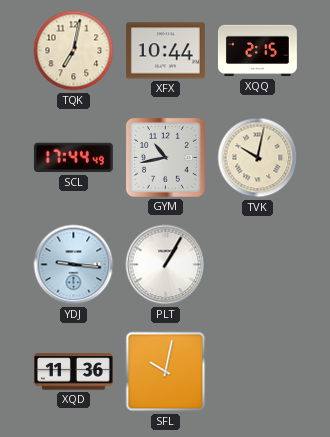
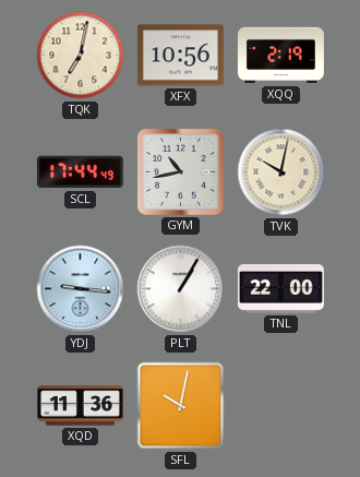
XFX: 10:44 -> 10:56
XQQ: 2:15 -> 2:19
TNL: none -> 22:00
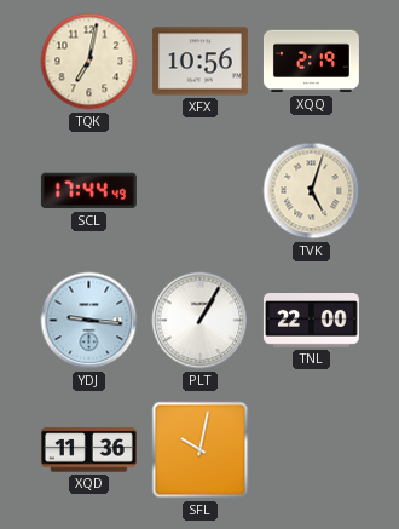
GYM: 10:43 -> none
TVK: 10:02 -> 5:03
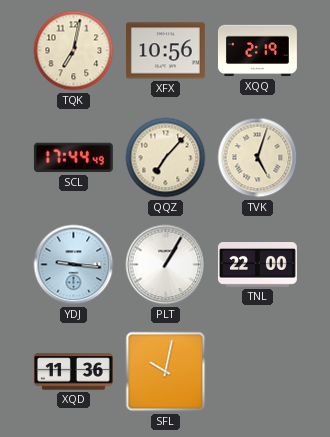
QQZ: none -> 7:07
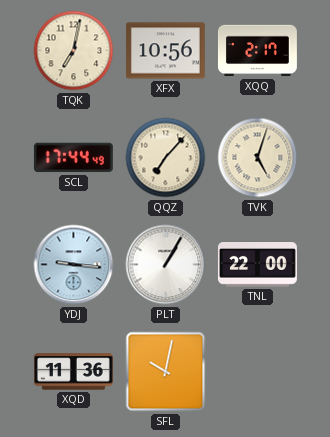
XQQ: 2:19 -> 2:17
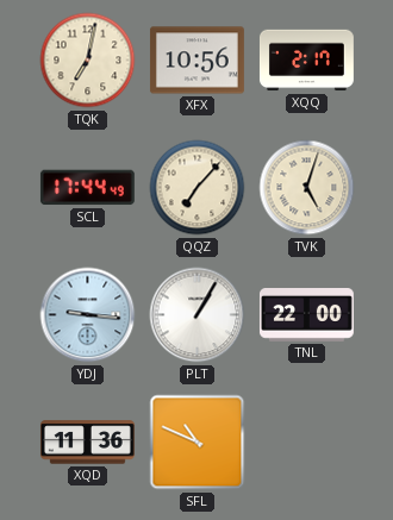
SFL: 10:02 -> 10:49
